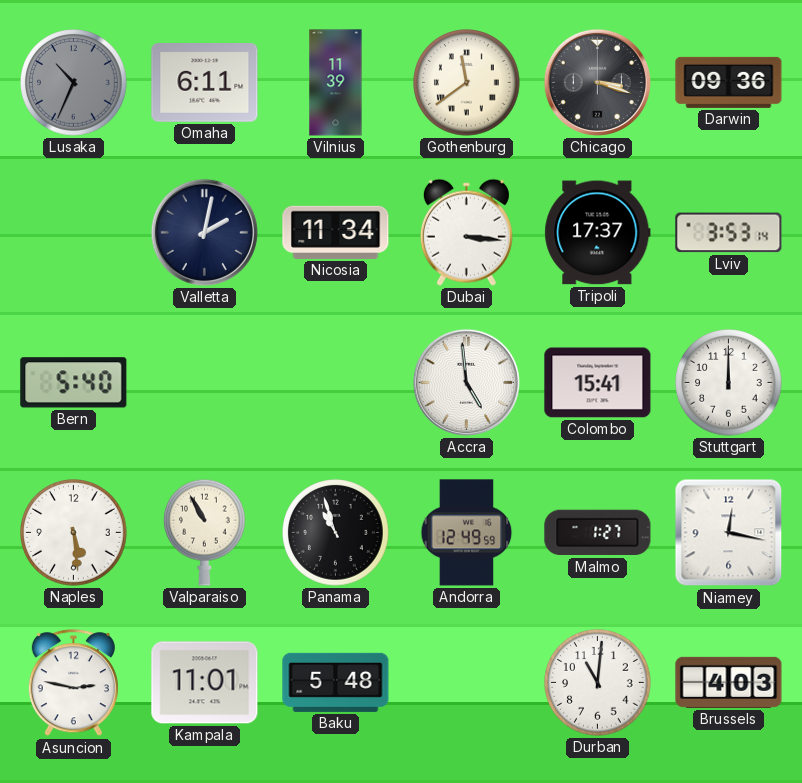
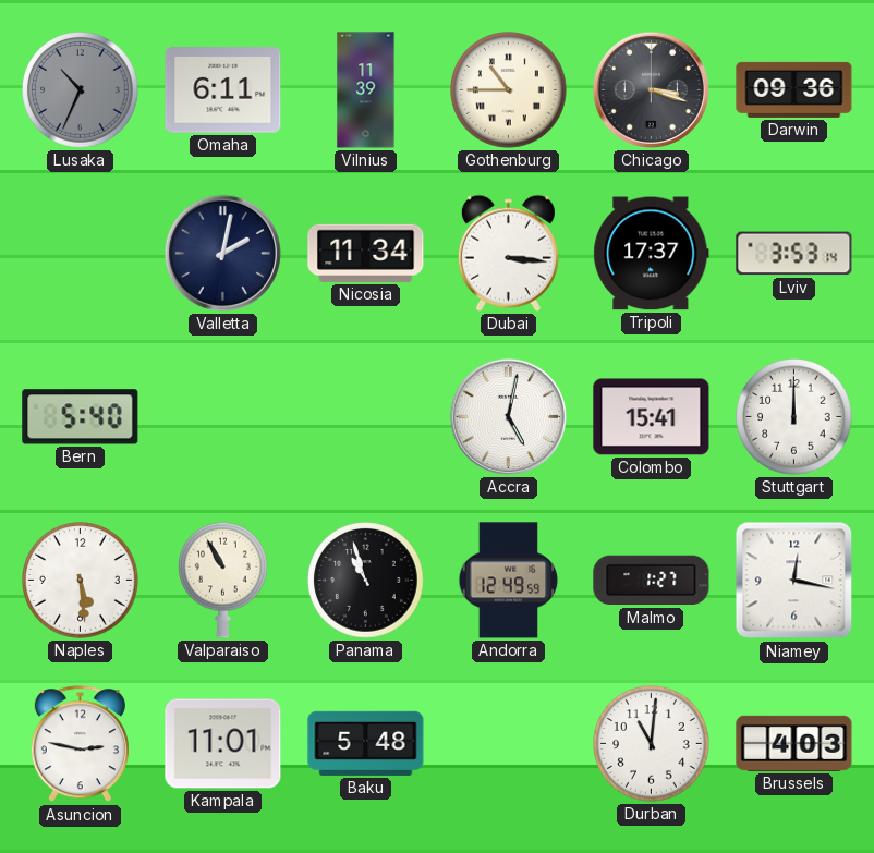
Gothenburg: 11:39 -> 10:45
Accra: 4:59 -> 5:02
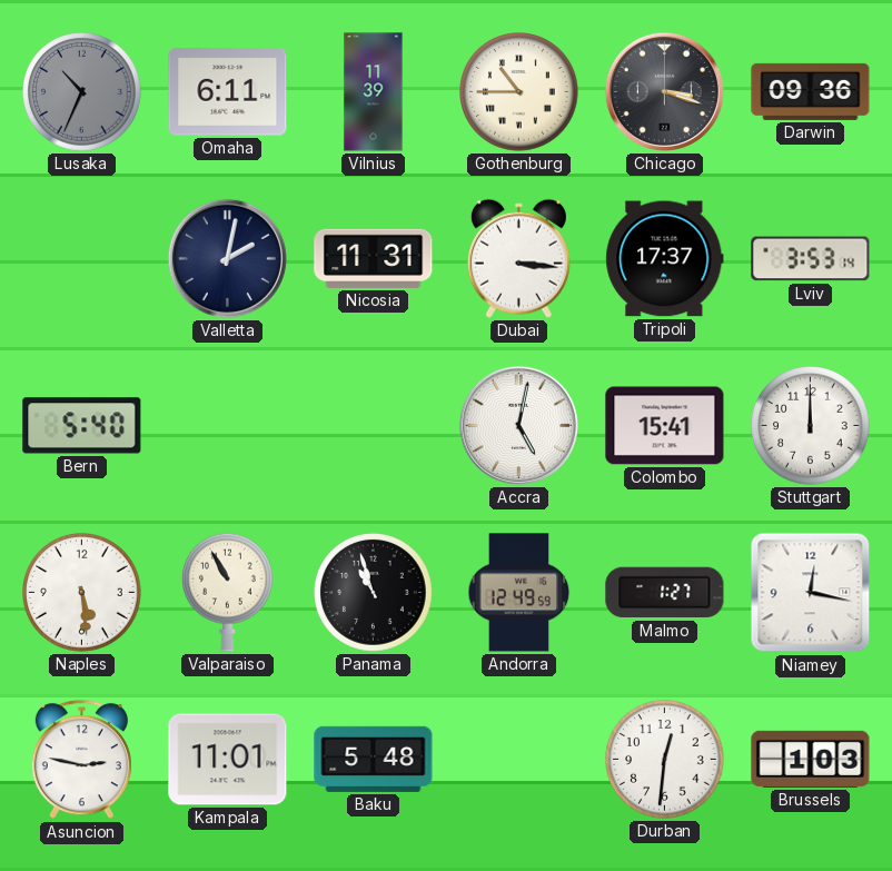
Nicosia: 11:34 -> 11:31
Durban: 11:01 -> 12:31
Brussels: 4:03 -> 1:03
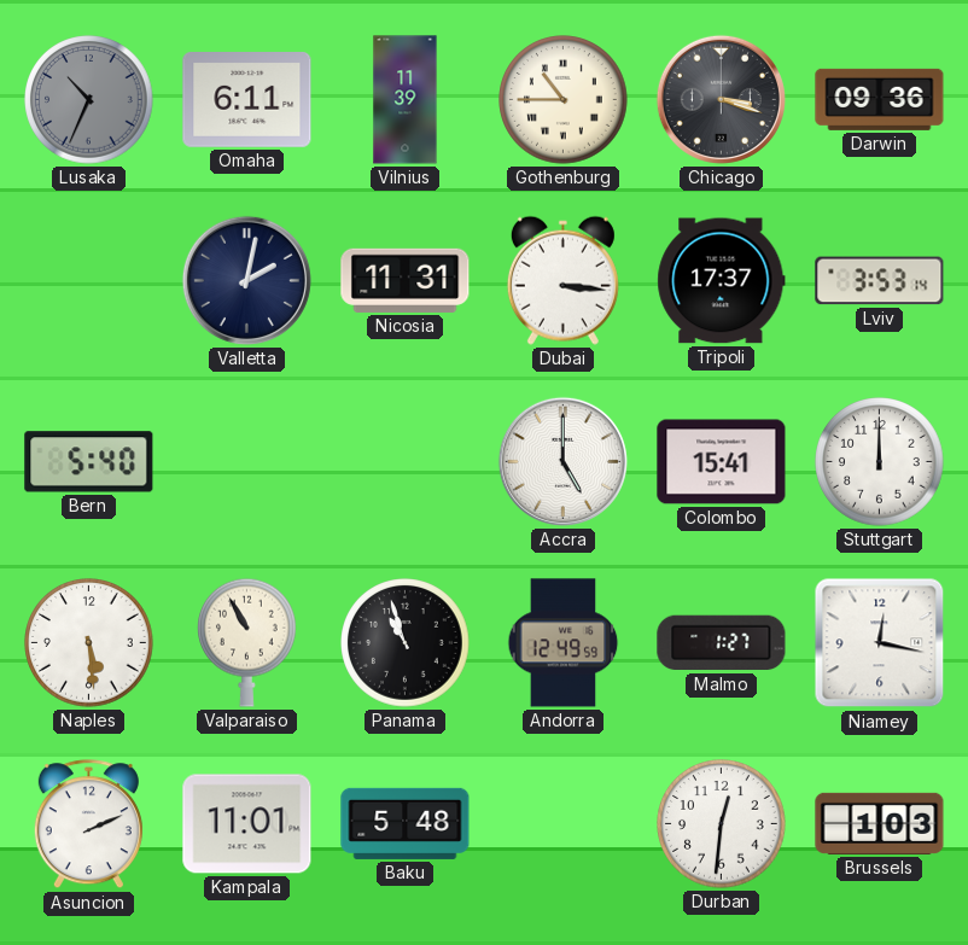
Accra: 5:02 -> 5:00
Asuncion: 2:47 -> 2:11
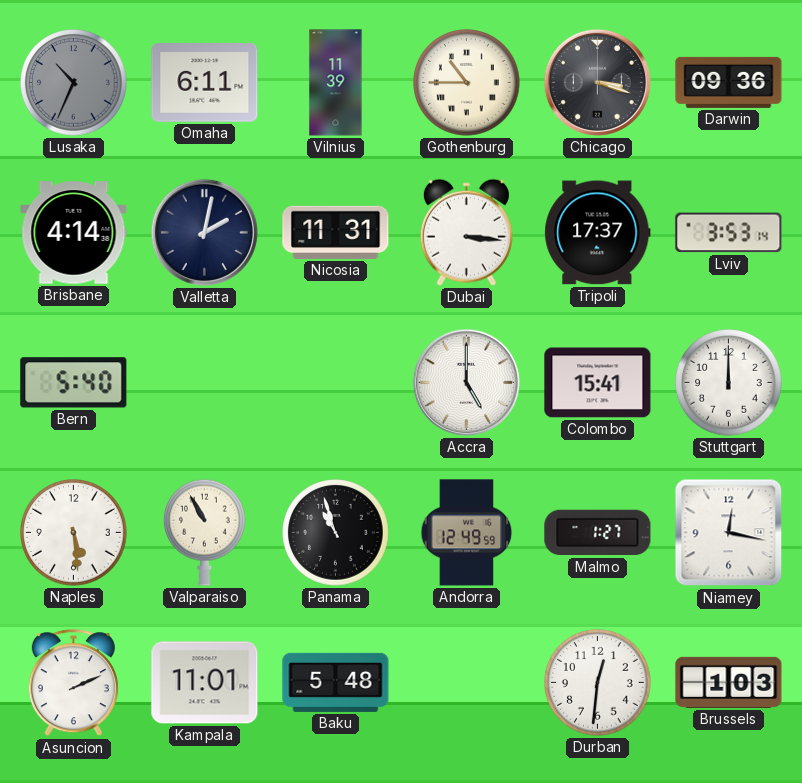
Brisbane: none -> 4:14
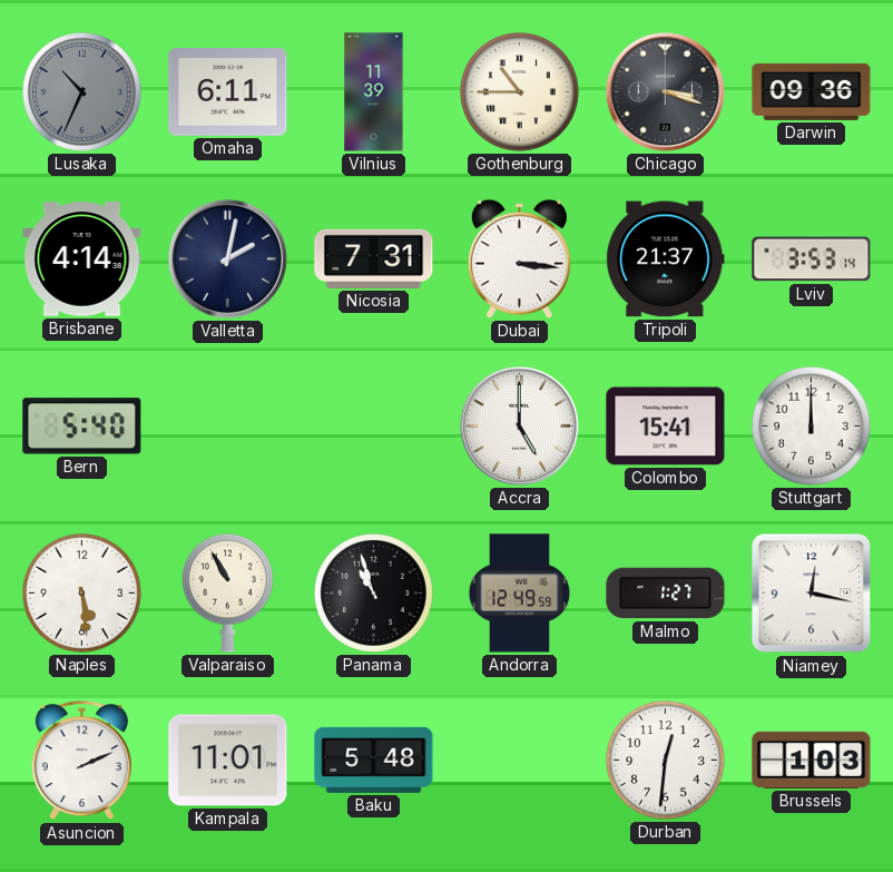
Nicosia: 11:31 -> 7:31
Tripoli: 17:37 -> 21:37
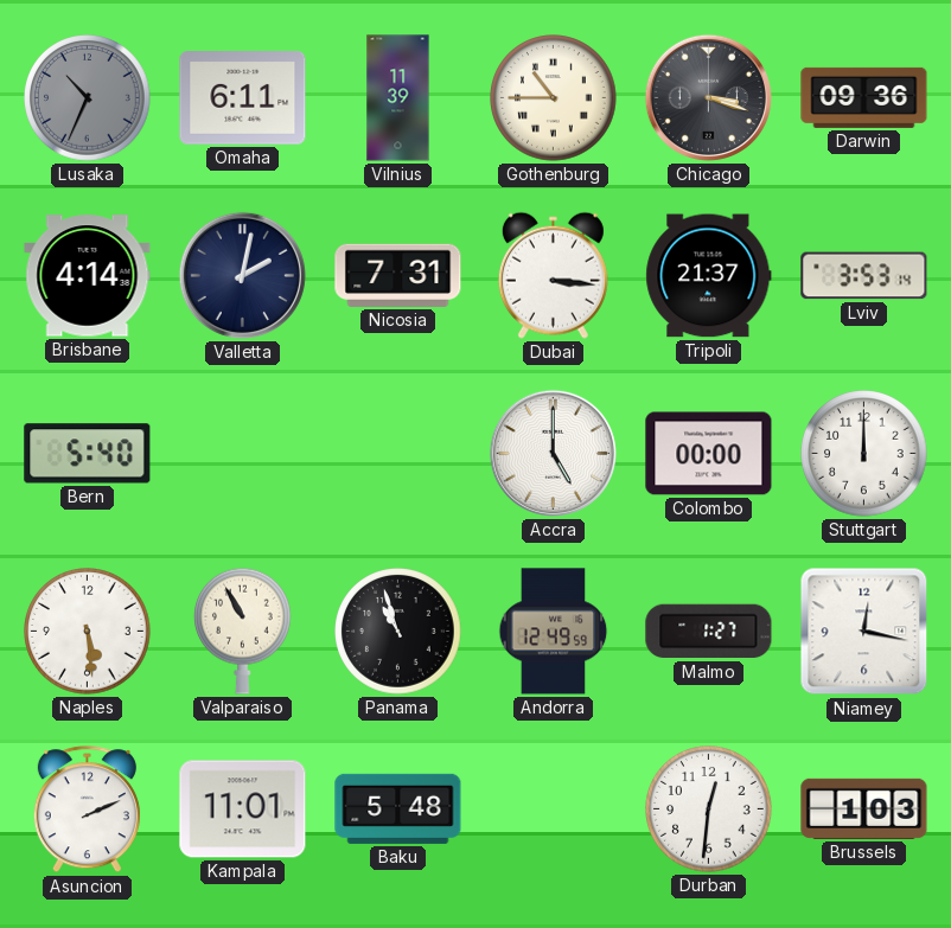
Colombo: 15:41 -> 00:00
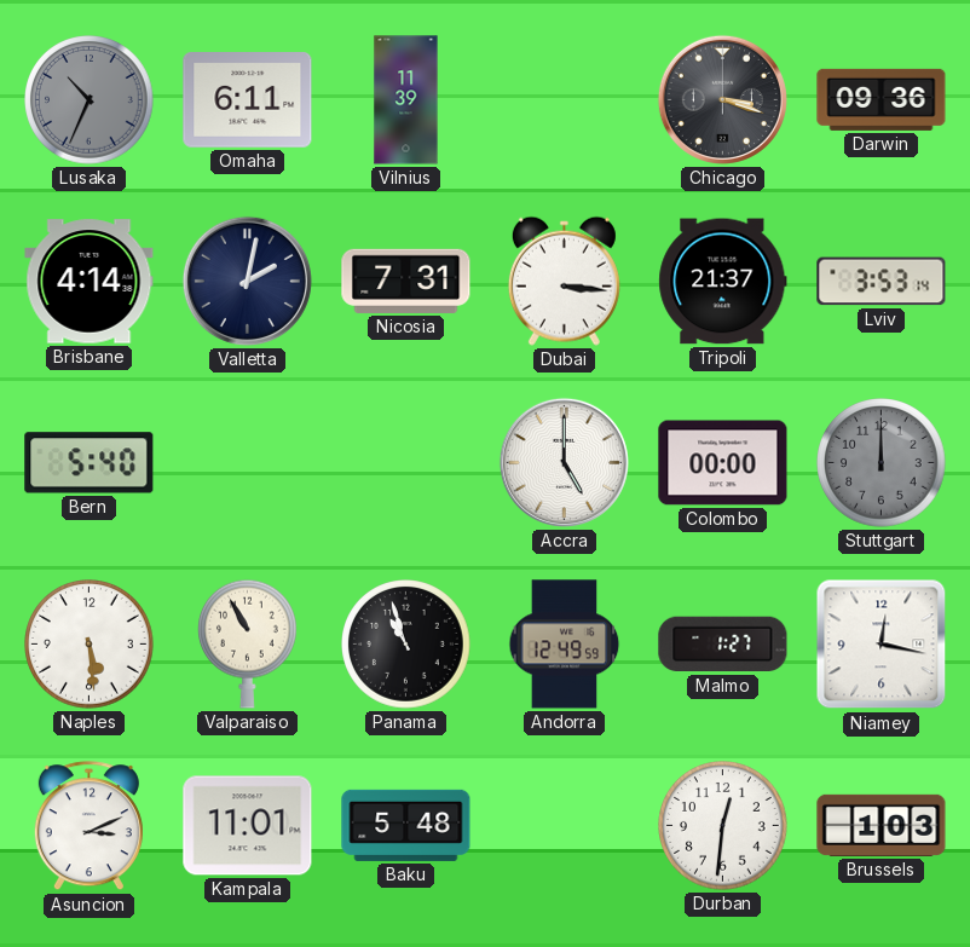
Gothenburg: 10:45 -> none
Stuttgart dial: white -> grey
Asuncion: 2:11 -> 3:11
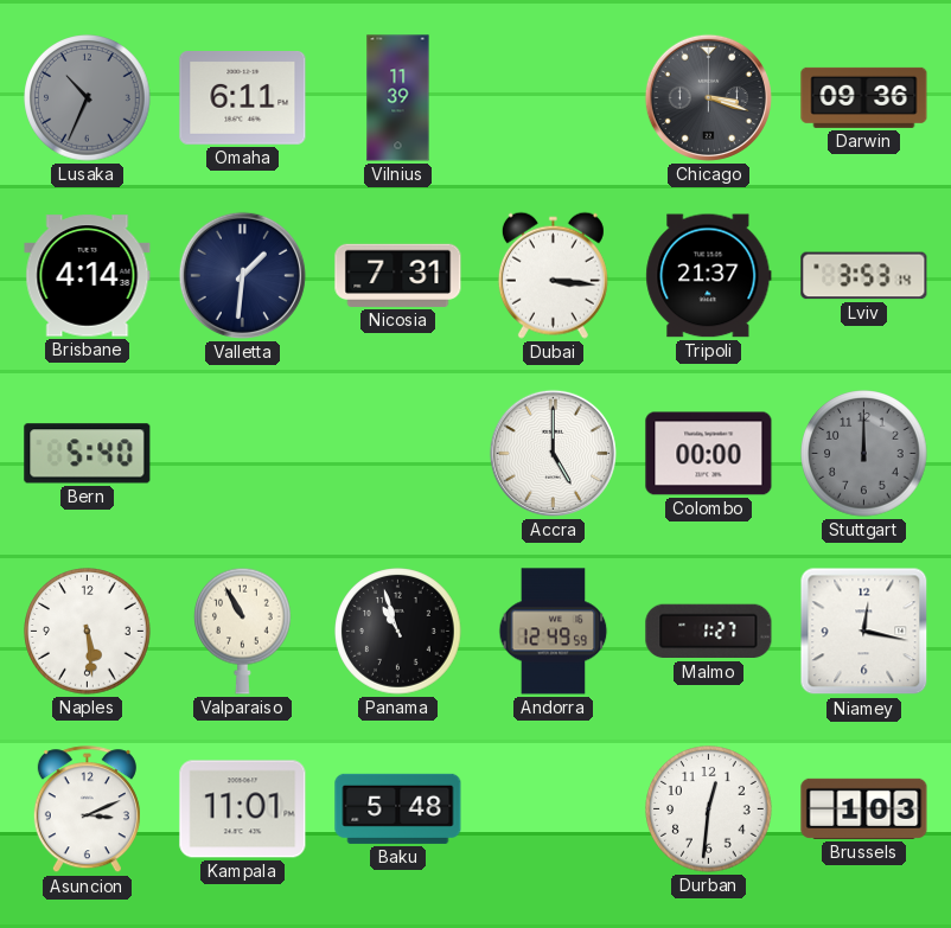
Valletta: 2:02 -> 1:31
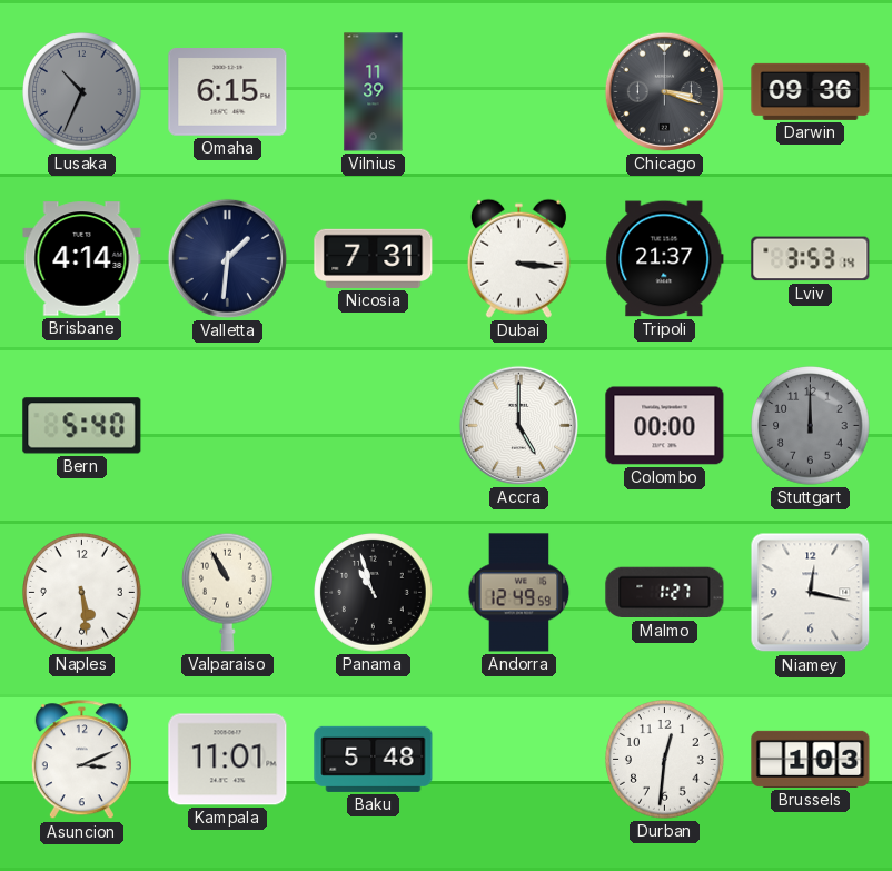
Omaha: 6:11 -> 6:15
